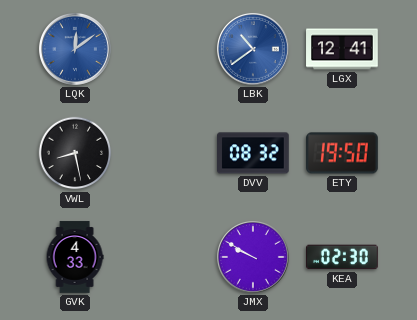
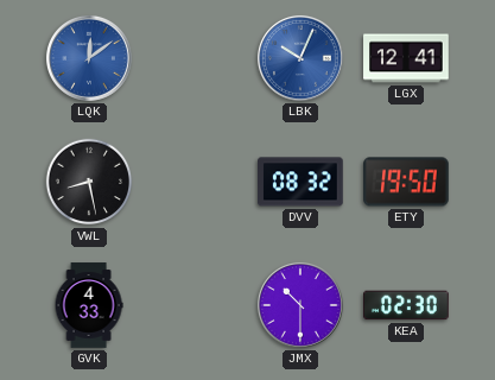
LBK: 10:39 -> 10:04
JMX: 9:50 -> 10:30
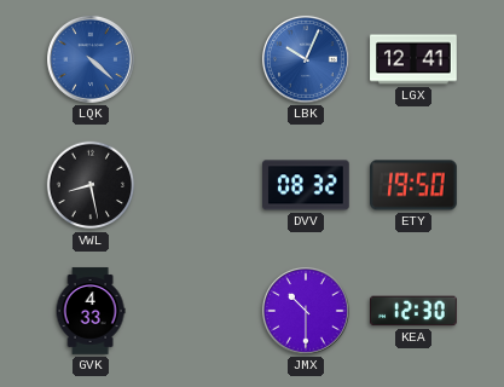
LQK: 12:09 -> 4:22
KEA: 02:30 -> 12:30
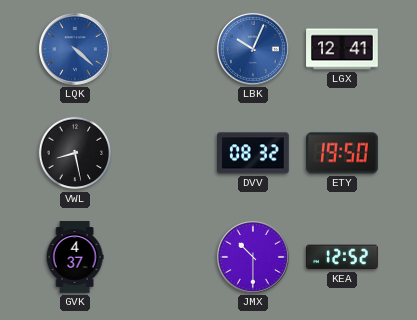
GVK: 4:33 -> 4:37
KEA: 12:30 -> 12:52
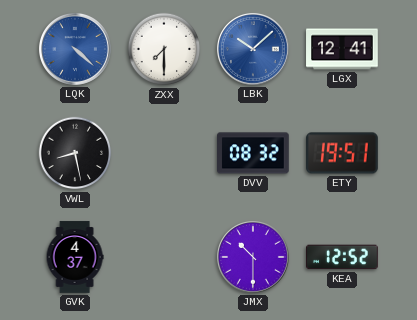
ZXX: none -> 7:30
LBK: 10:04 -> 10:08
ETY: 19:50 -> 19:51
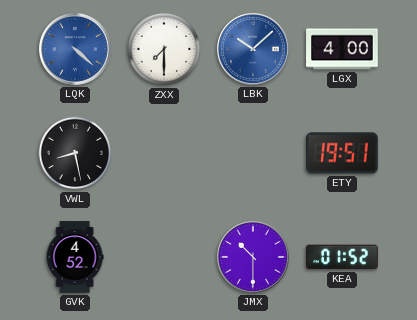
LGX: 12:41 -> 4:00
DVV: 08:32 -> none
GVK: 4:37 -> 4:52
KEA: 12:52 -> 01:52
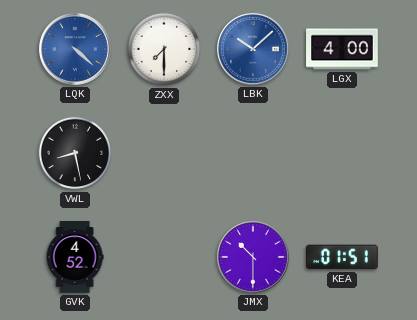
ETY: 19:51 -> none
KEA: 01:52 -> 01:51
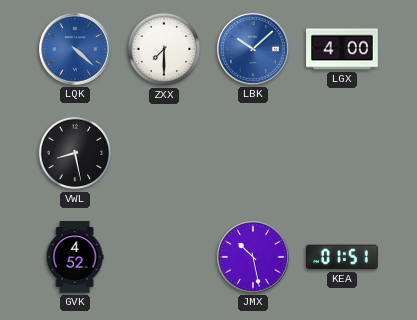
JMX: 10:30 -> 10:28
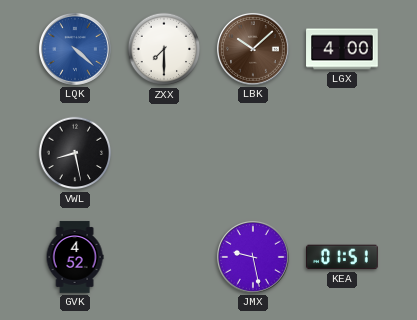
LBK dial: blue -> brown
JMX: 10:28 -> 9:28
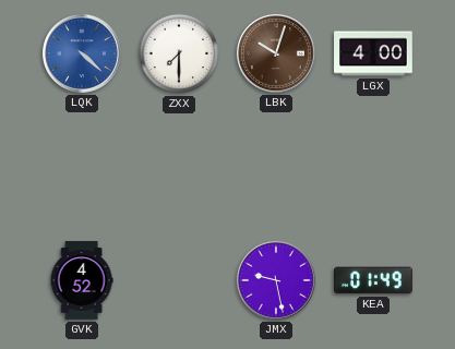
LBK: 10:08 -> 10:03
VWL: 8:28 -> none
KEA: 01:51 -> 01:49
